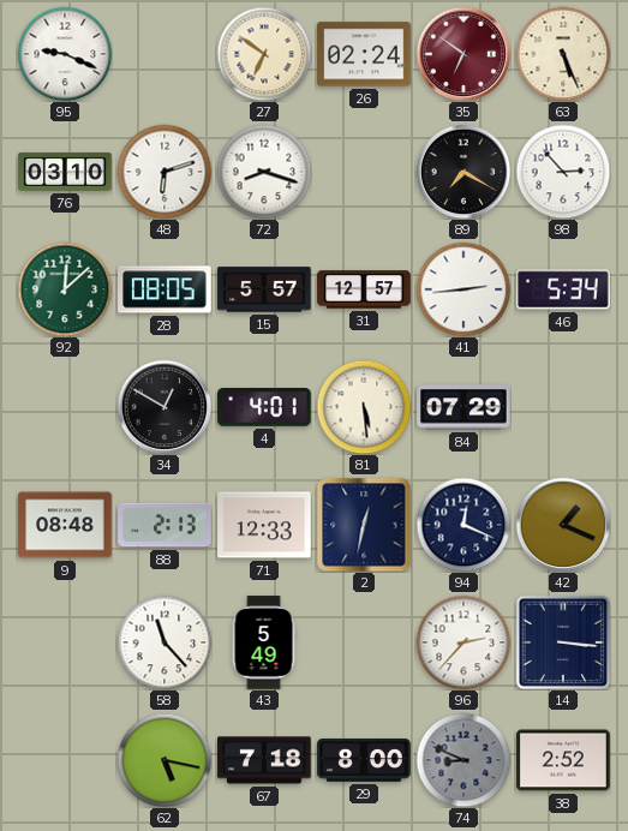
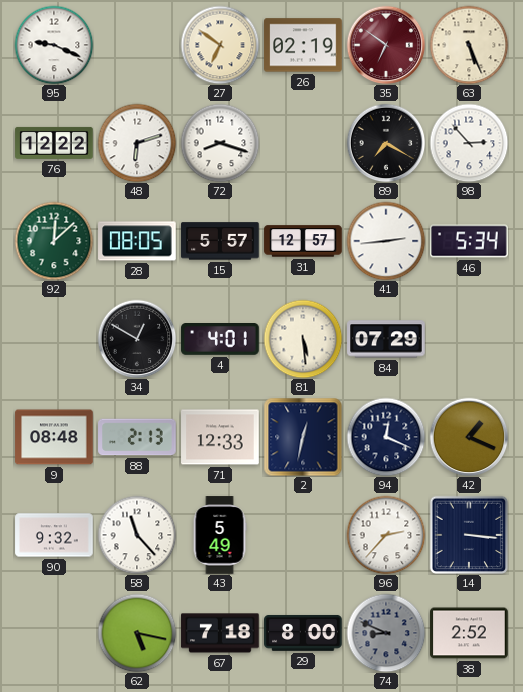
26: 02:24 -> 02:19
76: 03:10 -> 12:22
90: none -> 9:32
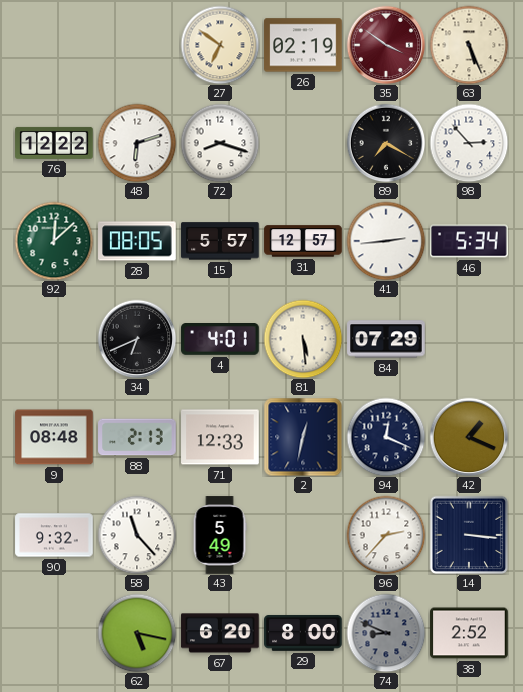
95: 9:19 -> none
35: 6:51 -> 3:51
34: 12:50 -> 6:41
67: 7:18 -> 6:20
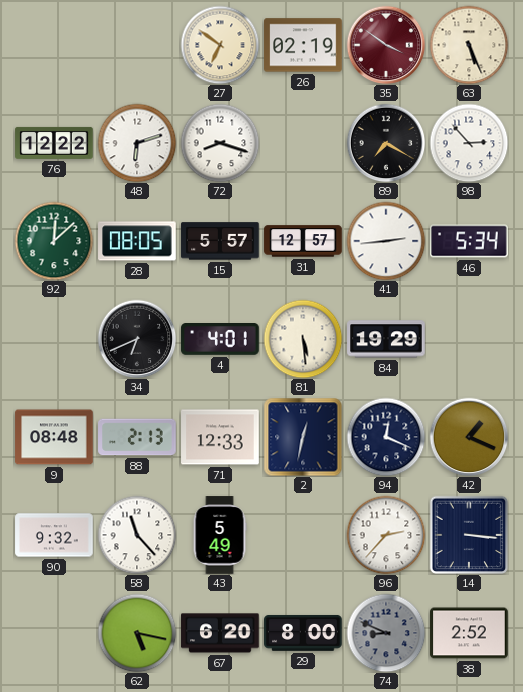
84: 07:29 -> 19:29
